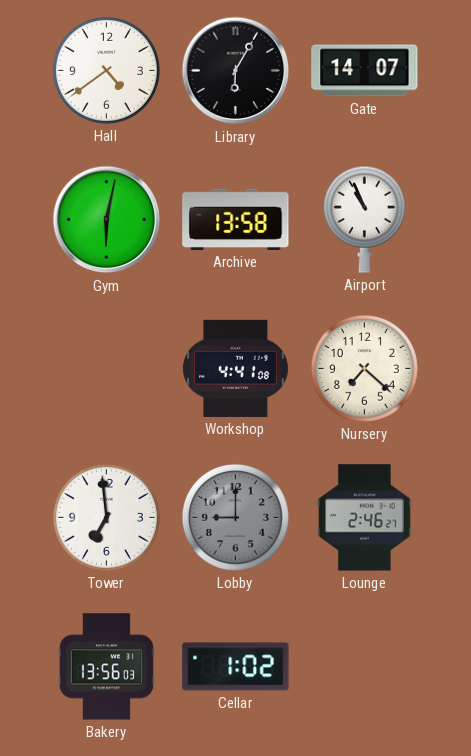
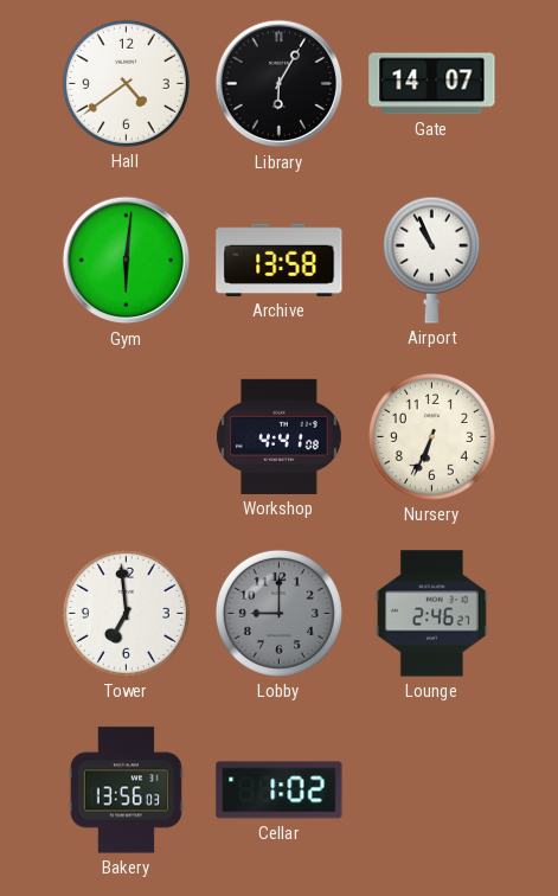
Gym: 6:02 -> 6:01
Nursery: 7:22 -> 6:34
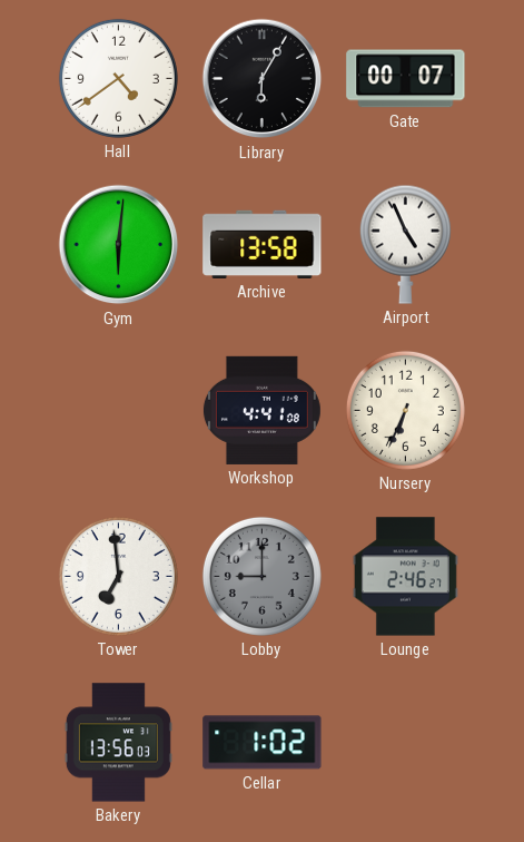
Gate: 14:07 -> 00:07
Airport: 10:56 -> 4:56
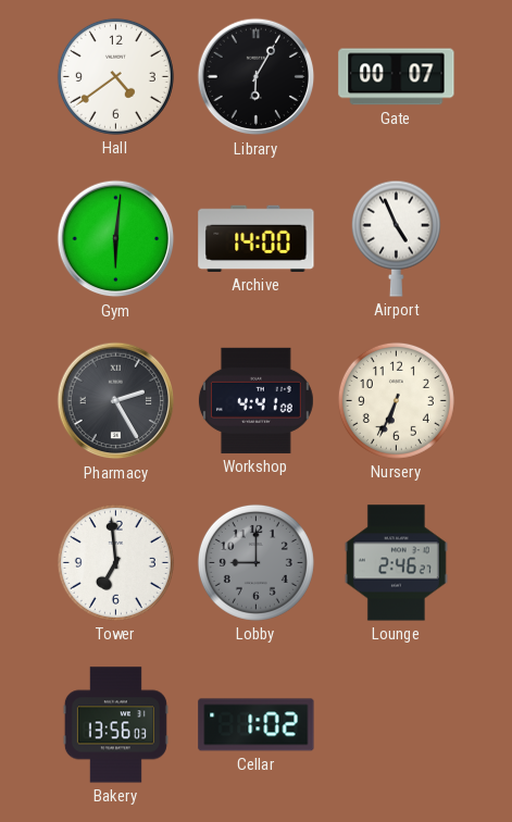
Archive: 13:58 -> 14:00
Pharmacy: none -> 2:25
